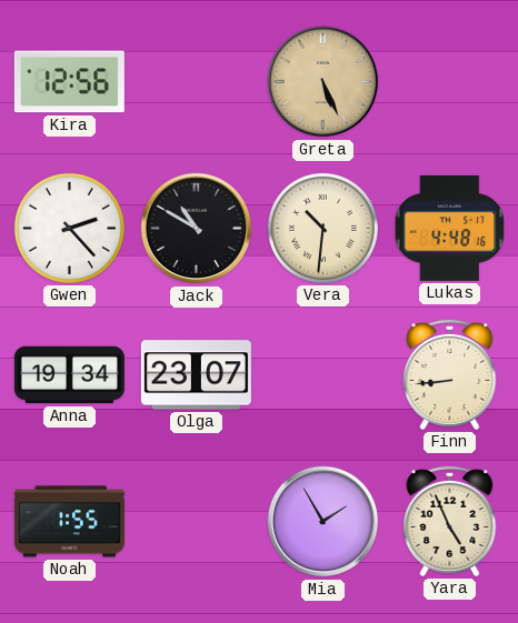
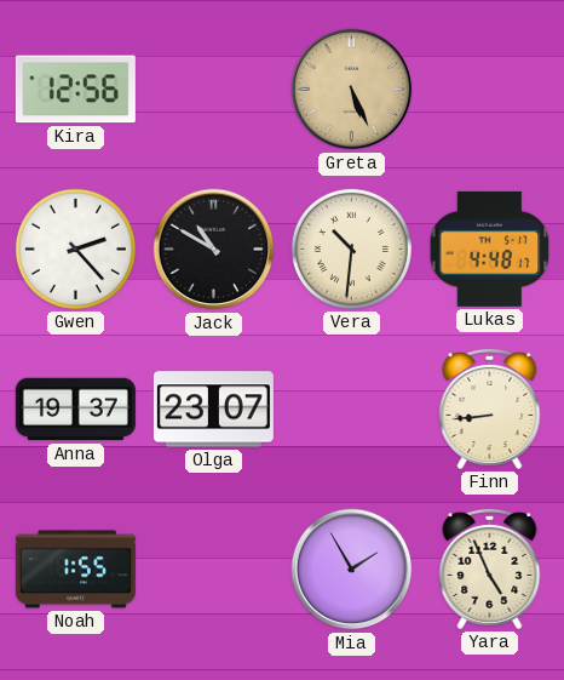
Lukas: 4:48:16 -> 4:48:17
Anna: 19:34 -> 19:37
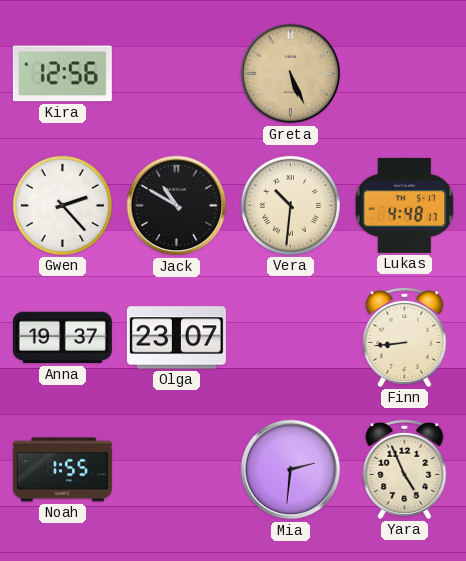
Mia: 1:55 -> 2:31
